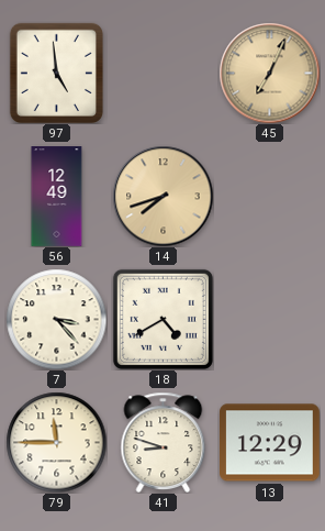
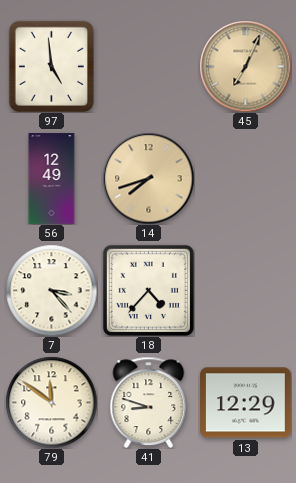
18: 4:40 -> 4:37
79: 11:45 -> 11:51
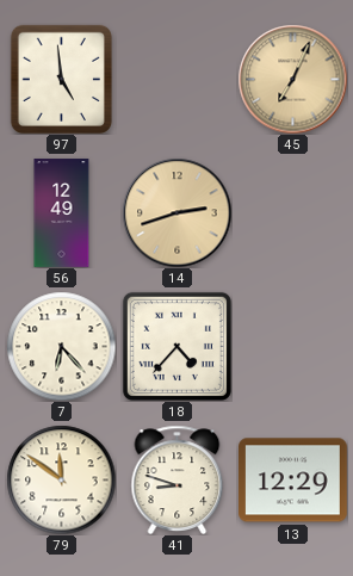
14: 7:42 -> 2:42
7: 3:23 -> 6:23
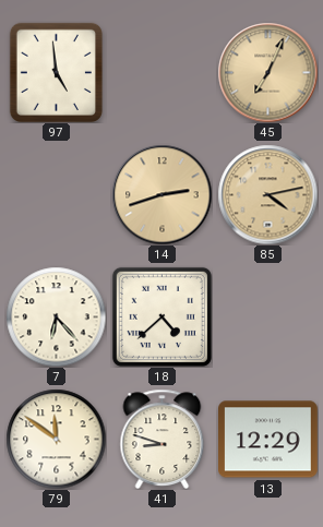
56: 12:49 -> none
85: none -> 4:13
18: 4:37 -> 4:38
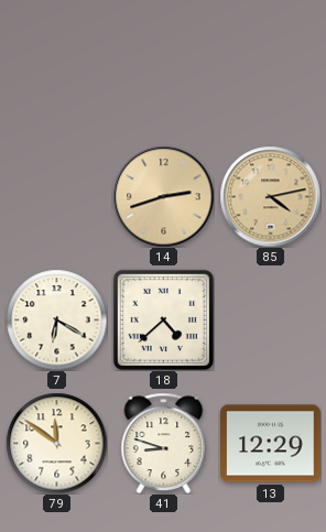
97: 4:59 -> none
45: 7:04 -> none
7: 6:23 -> 6:20
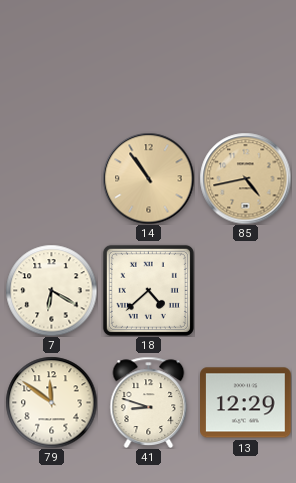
14: 2:42 -> 10:54
85: 4:13 -> 4:43
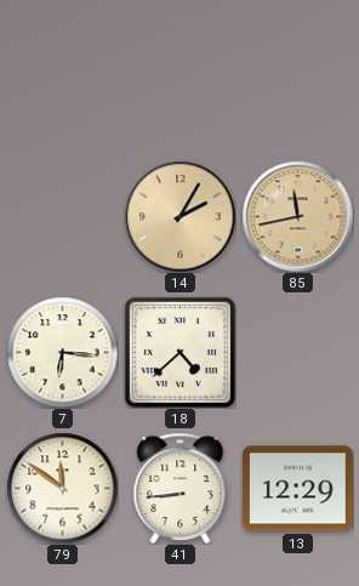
14: 10:54 -> 2:05
85: 4:43 -> 11:43
7: 6:20 -> 6:16
41: 8:48 -> 8:44
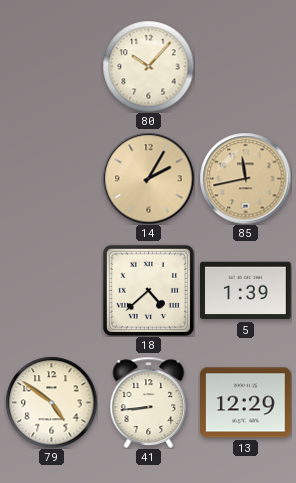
80: none -> 10:07
7: 6:16 -> none
5: none -> 1:39
79: 11:51 -> 4:51
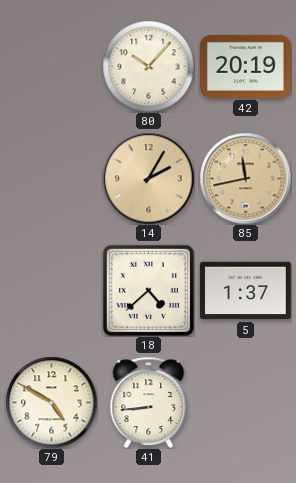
42: none -> 20:19
5: 1:39 -> 1:37
79: 4:51 -> 4:50
13: 12:29 -> none
